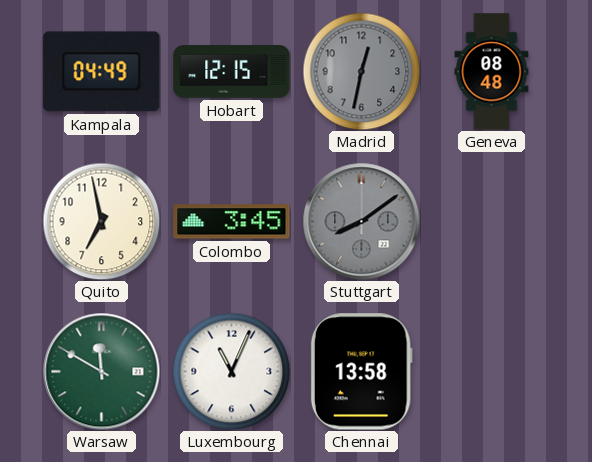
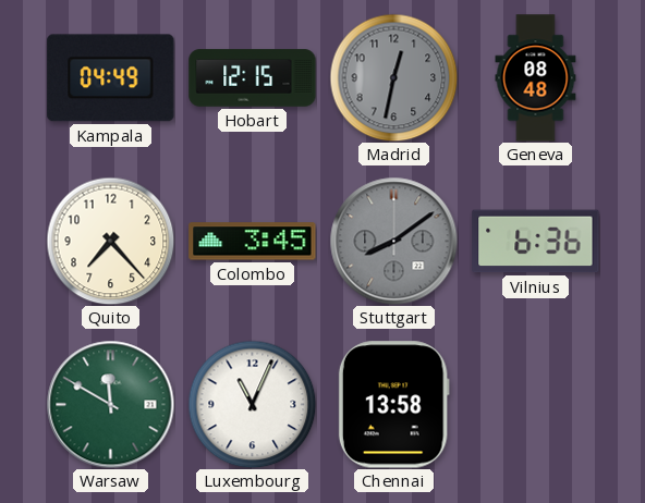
Quito: 6:58 -> 7:23
Vilnius: none -> 6:36
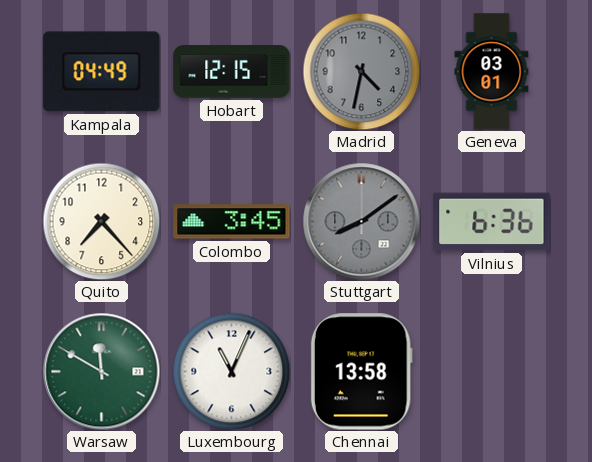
Madrid: 12:32 -> 4:32
Geneva: 08:48 -> 03:01
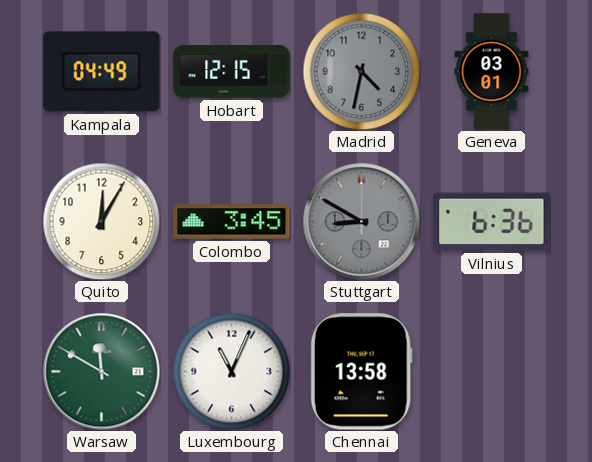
Quito: 7:23 -> 12:05
Stuttgart: 8:09 -> 8:50
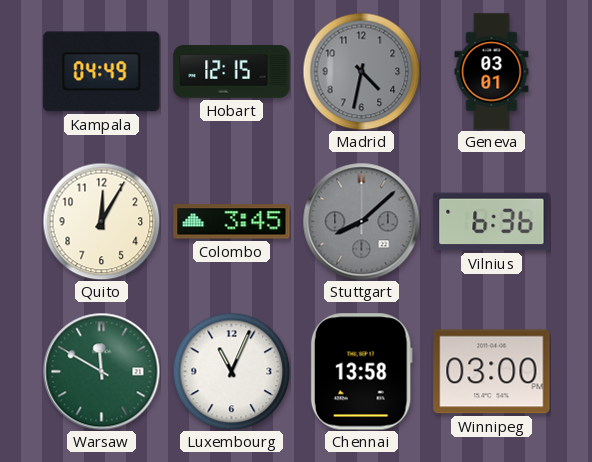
Stuttgart: 8:50 -> 8:08
Winnipeg: none -> 03:00
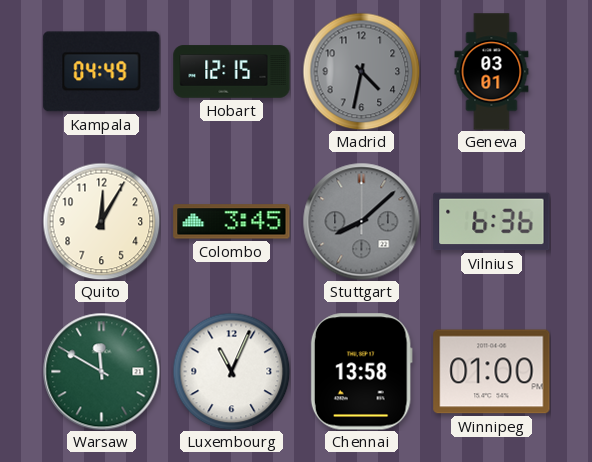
Winnipeg: 03:00 -> 01:00
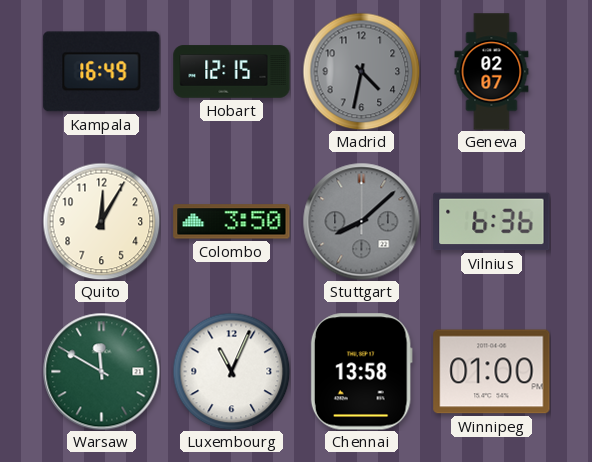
Kampala: 04:49 -> 16:49
Geneva: 03:01 -> 02:07
Colombo: 3:45 -> 3:50
